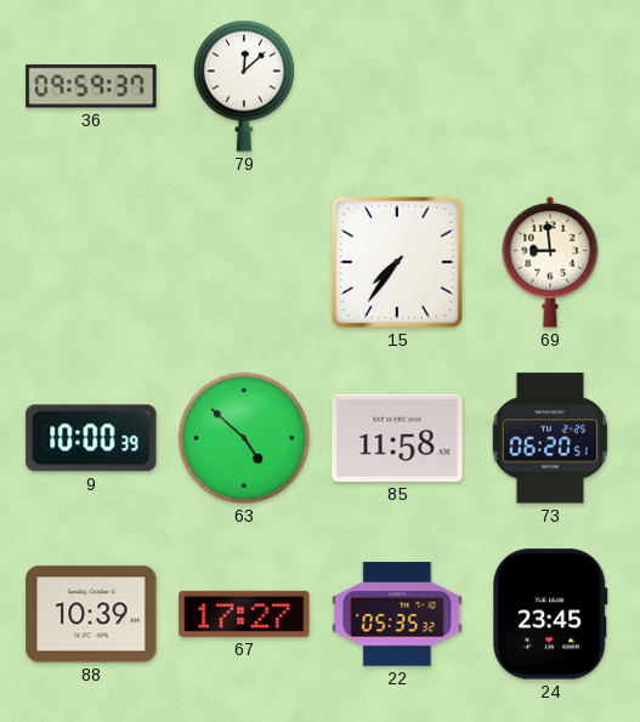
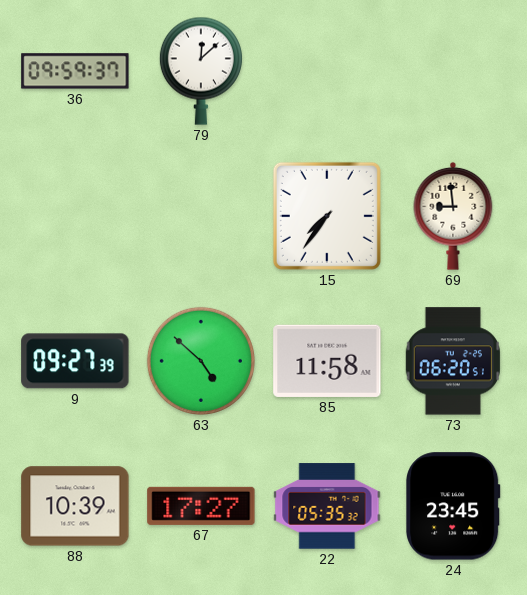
9: 10:00 -> 09:27
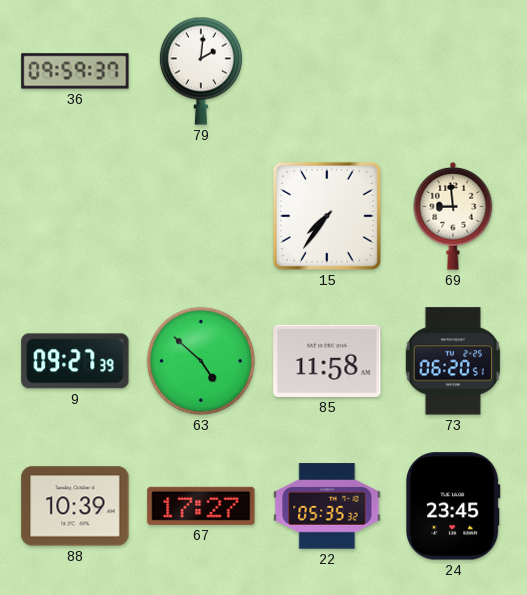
79: 12:08 -> 2:01
